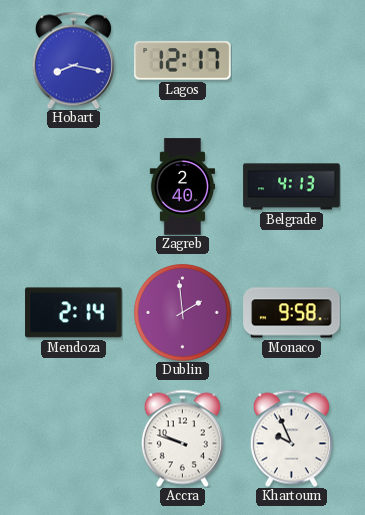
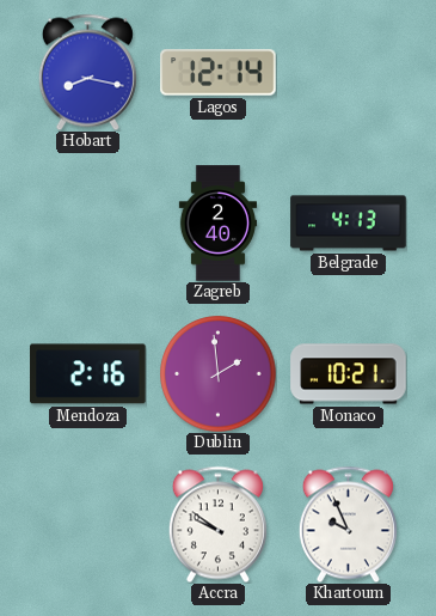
Lagos: 12:17 -> 12:14
Mendoza: 2:14 -> 2:16
Monaco: 9:58 -> 10:21
Accra: 9:48 -> 9:51
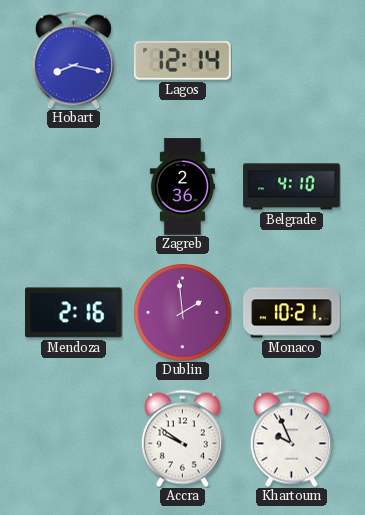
Zagreb: 2:40 -> 2:36
Belgrade: 4:13 -> 4:10
